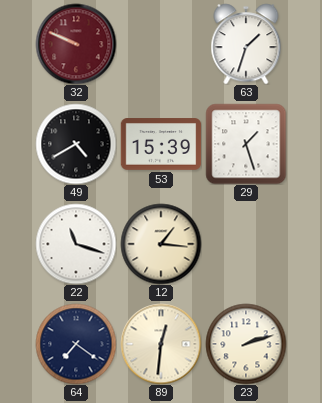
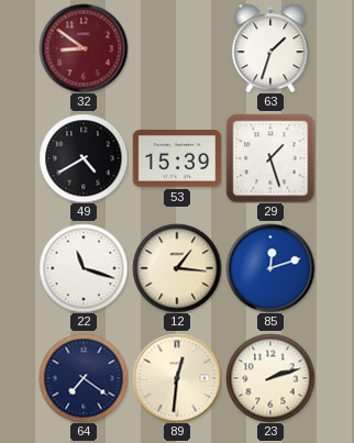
32: 9:49 -> 8:51
85: none -> 12:12
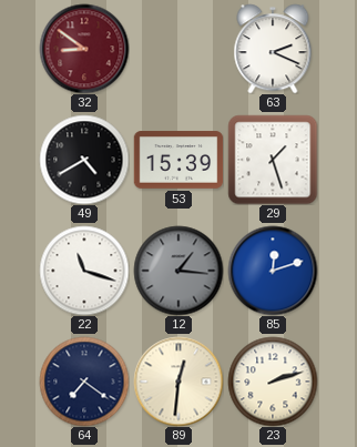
63: 1:33 -> 2:19
12 dial: cream -> grey
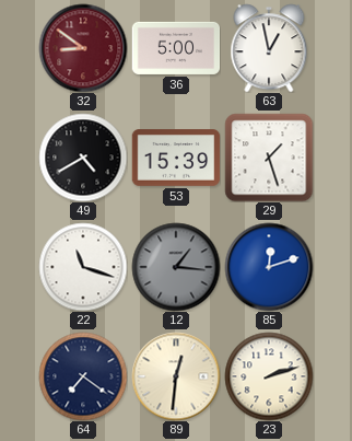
36: none -> 5:00
63: 2:19 -> 12:58
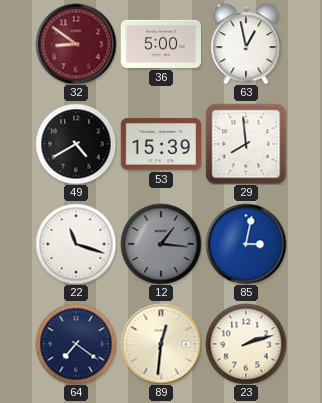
29: 1:27 -> 7:59
85: 12:12 -> 3:02
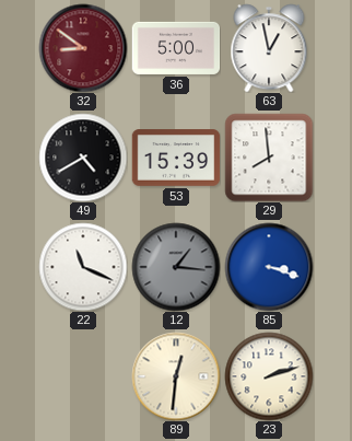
22: 11:18 -> 11:19
85: 3:02 -> 3:18
64: 7:21 -> none
